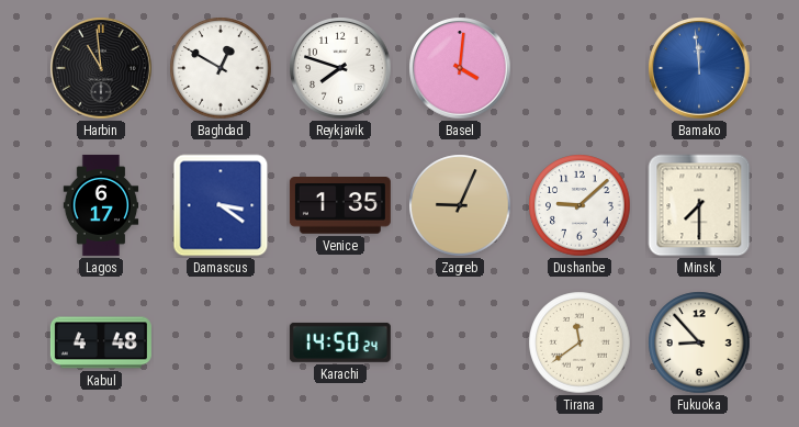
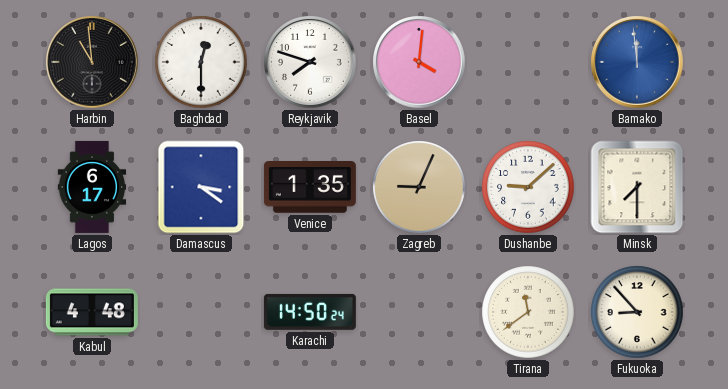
Baghdad: 12:50 -> 12:30
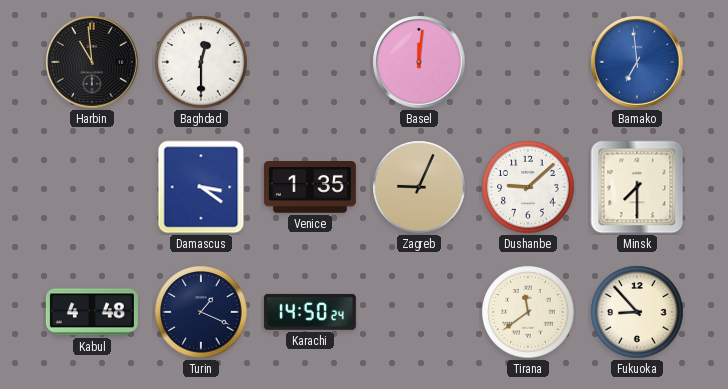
Reykjavik: 7:48 -> none
Basel: 4:01 -> 12:01
Bamako: 11:59 -> 6:59
Lagos: 6:17 -> none
Turin: none -> 1:19
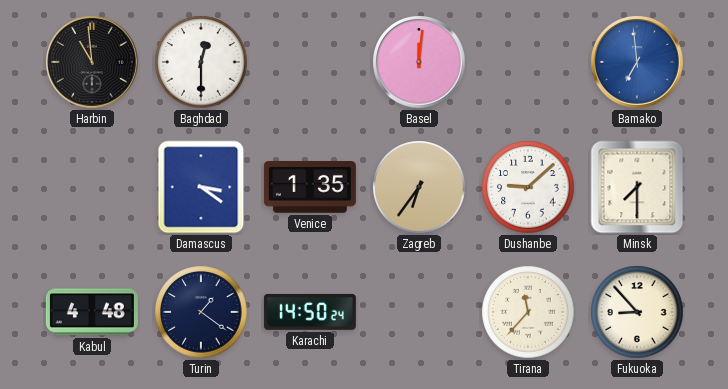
Zagreb: 9:04 -> 6:36
Turin: 1:19 -> 1:21
Tirana: 11:39 -> 11:37
